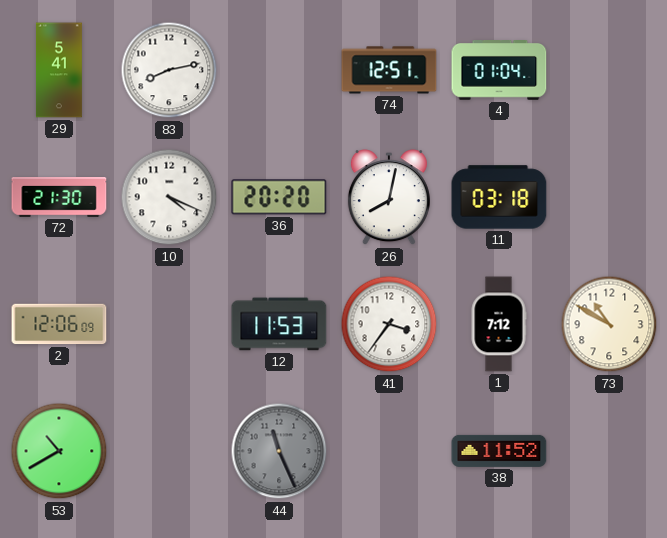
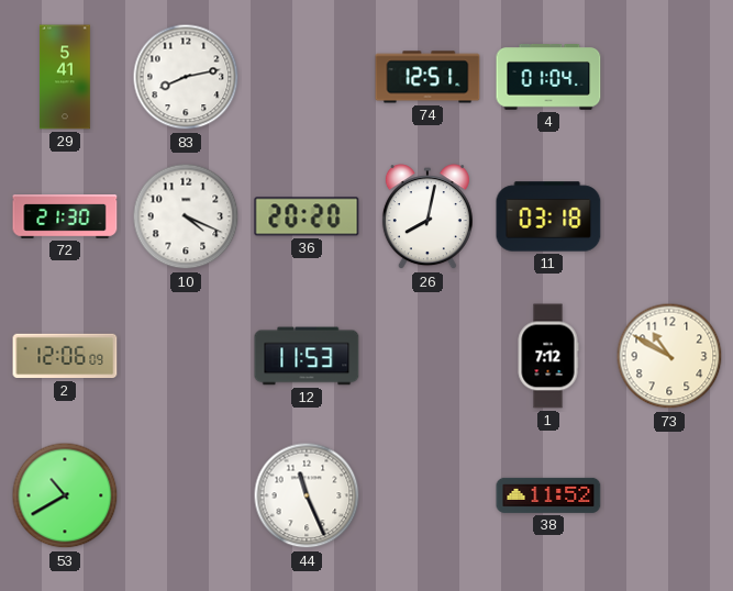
41: 3:36 -> none
44 dial: grey -> white
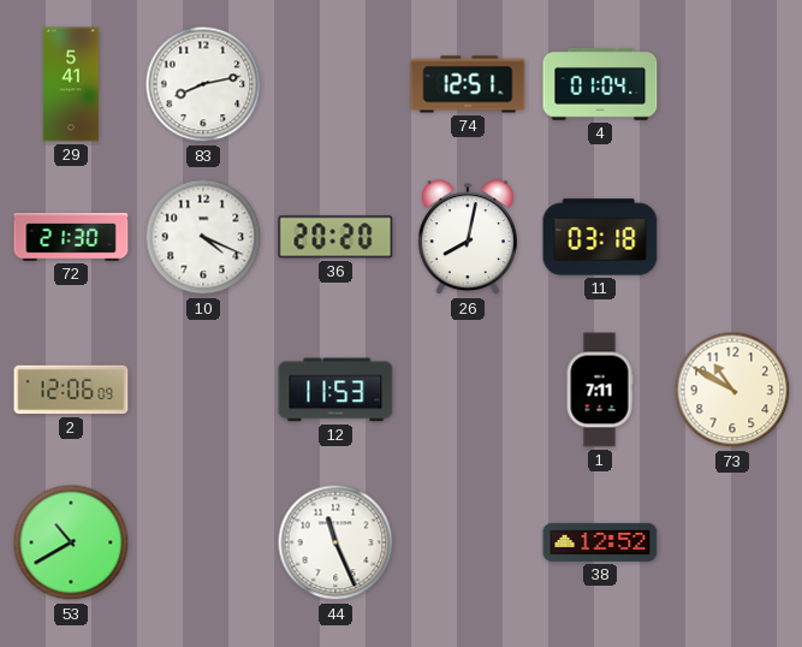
1: 7:12 -> 7:11
38: 11:52 -> 12:52
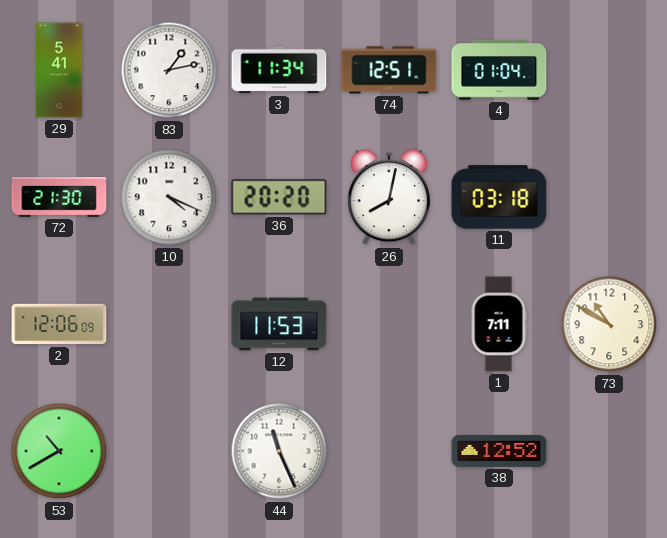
83: 8:13 -> 1:13
3: none -> 11:34
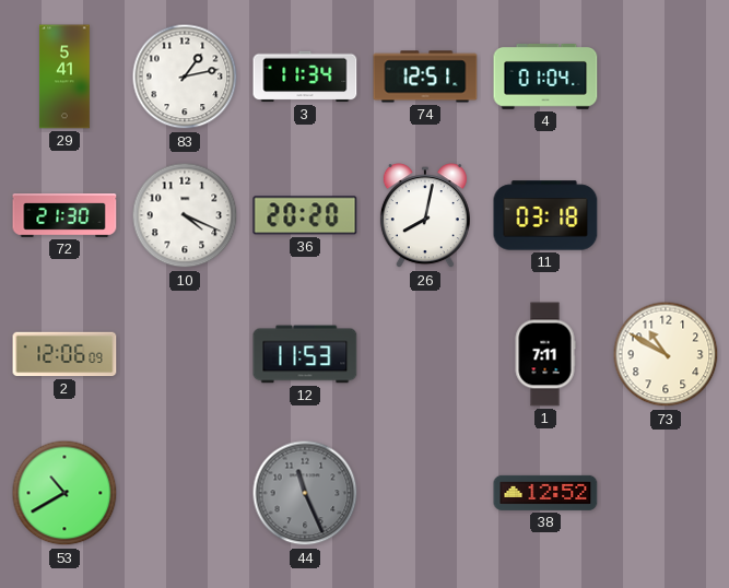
44 dial: white -> grey
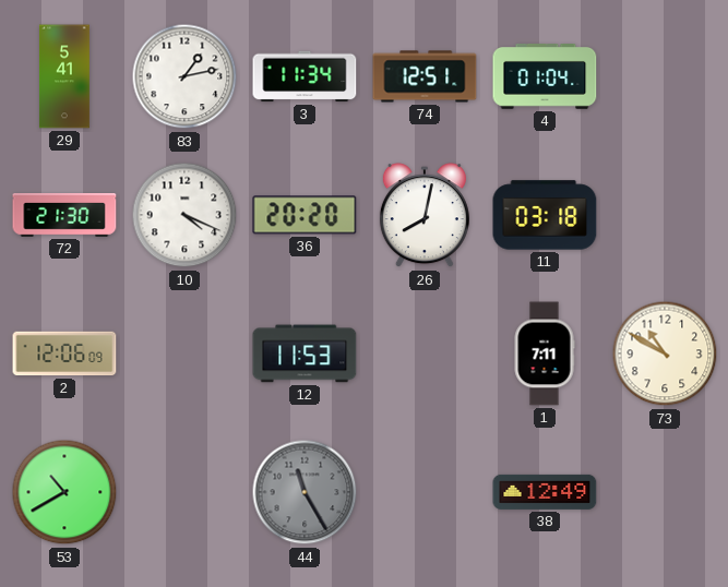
44: 11:26 -> 11:25
38: 12:52 -> 12:49
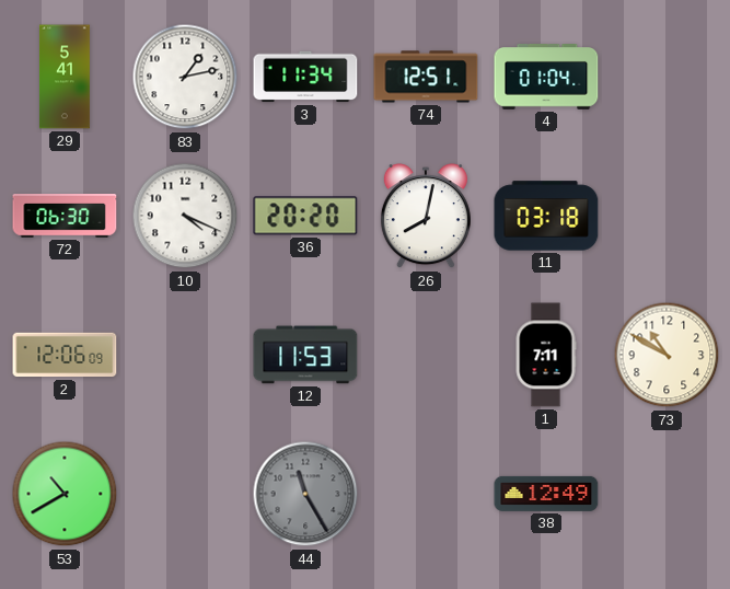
72: 21:30 -> 06:30
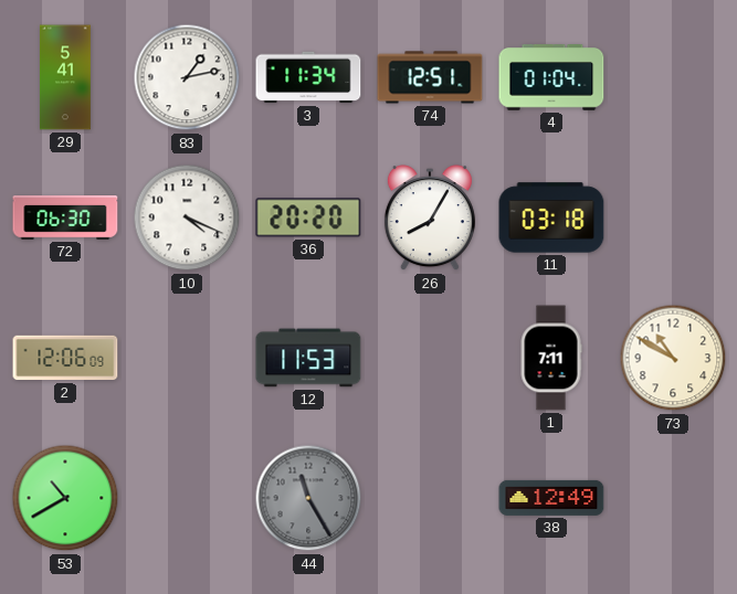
26: 8:02 -> 8:05
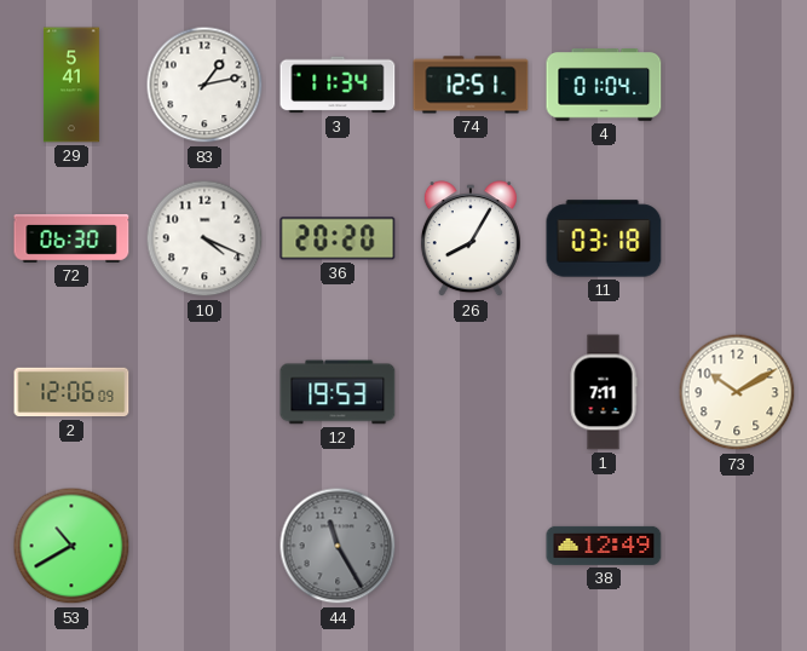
12: 11:53 -> 19:53
73: 10:50 -> 10:10
